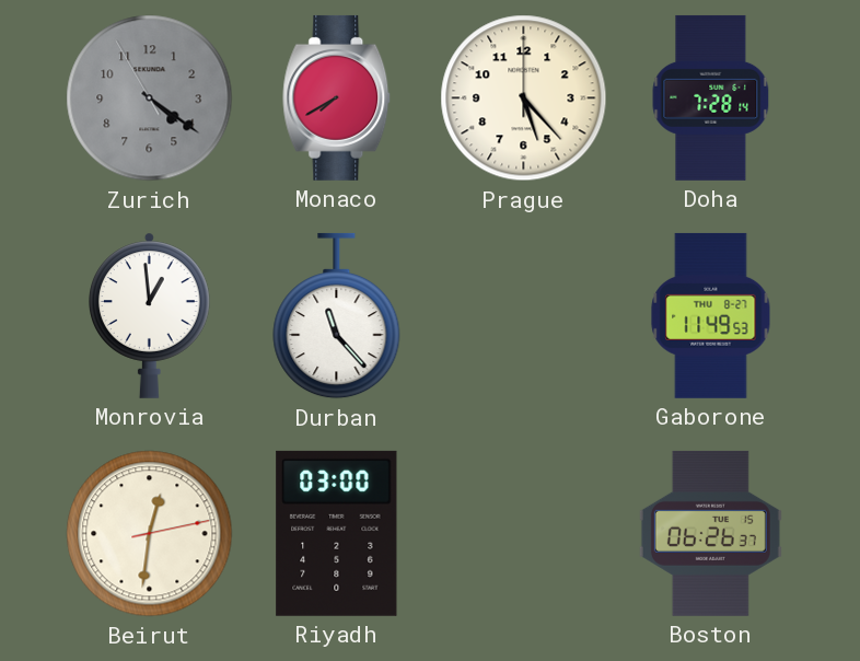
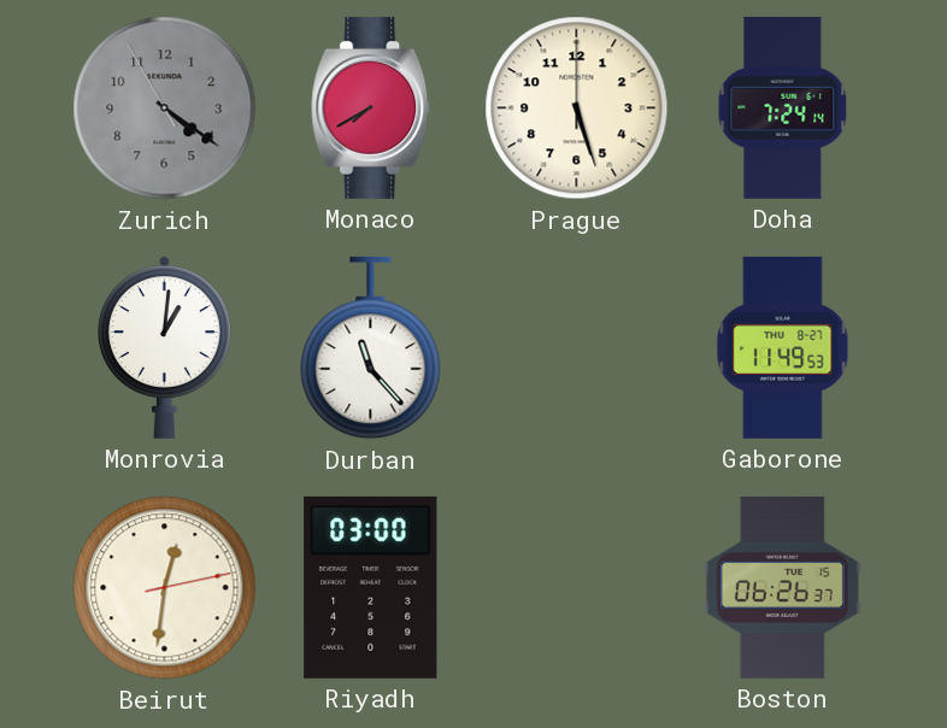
Prague: 5:23 -> 5:27
Doha: 7:28 -> 7:24
Monrovia: 12:59 -> 1:01
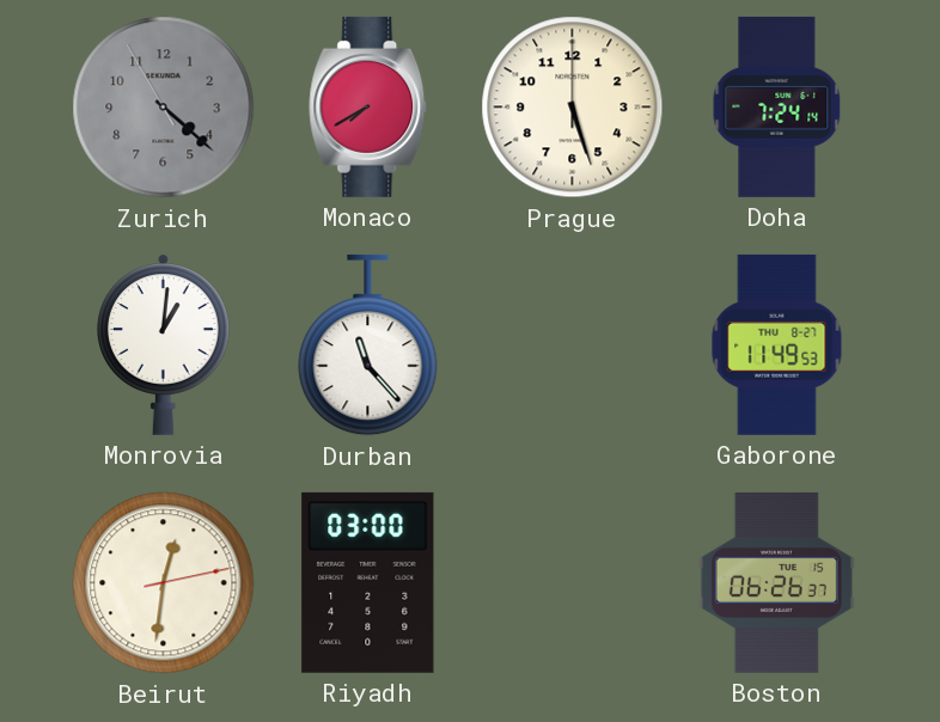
Zurich: 4:20 -> 4:21
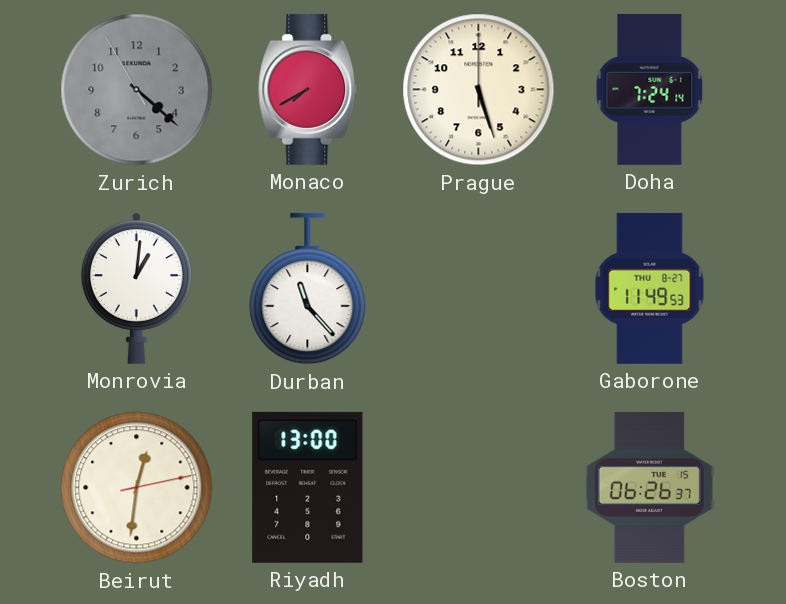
Riyadh: 03:00 -> 13:00
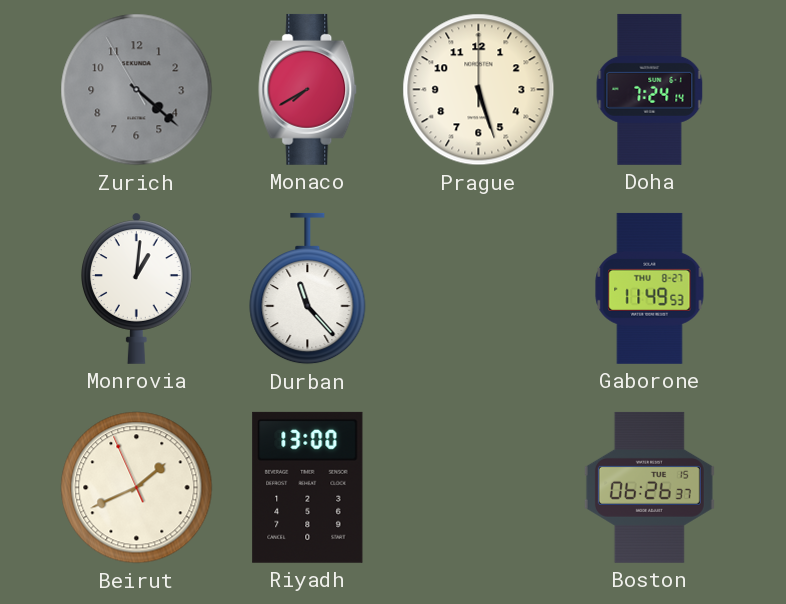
Beirut: 12:31 -> 1:40
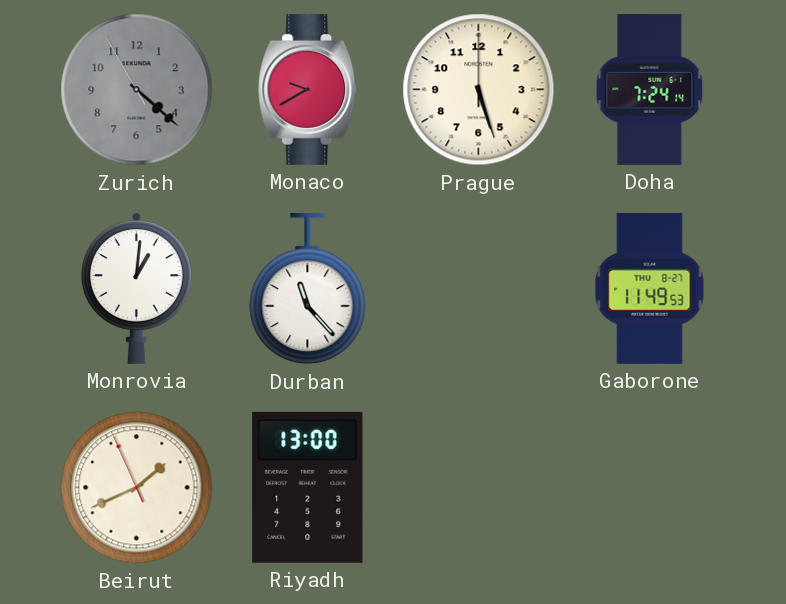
Monaco: 7:40 -> 9:40
Boston: 06:26 -> none
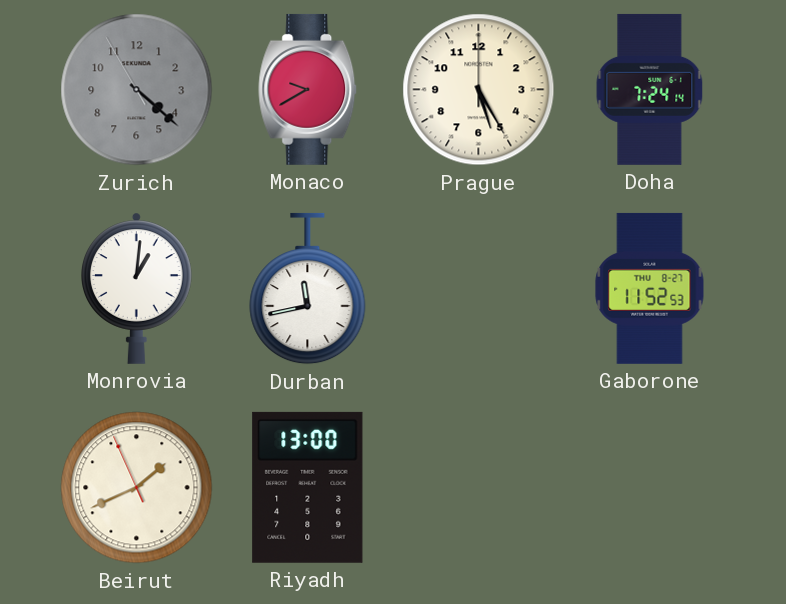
Prague: 5:27 -> 5:25
Durban: 11:23 -> 11:43
Gaborone: 11:49 -> 11:52
